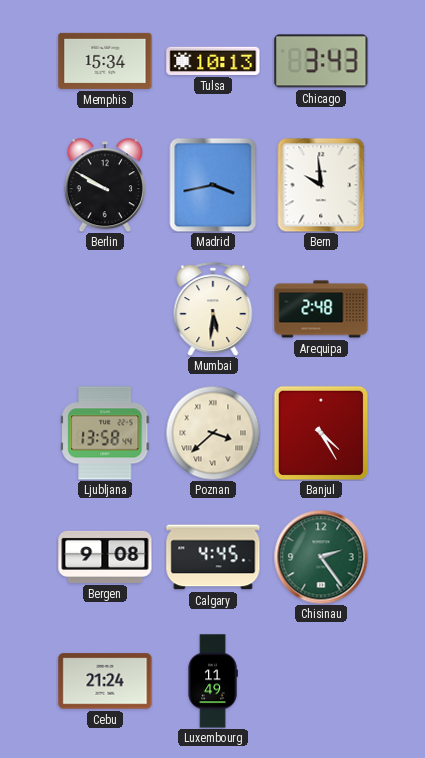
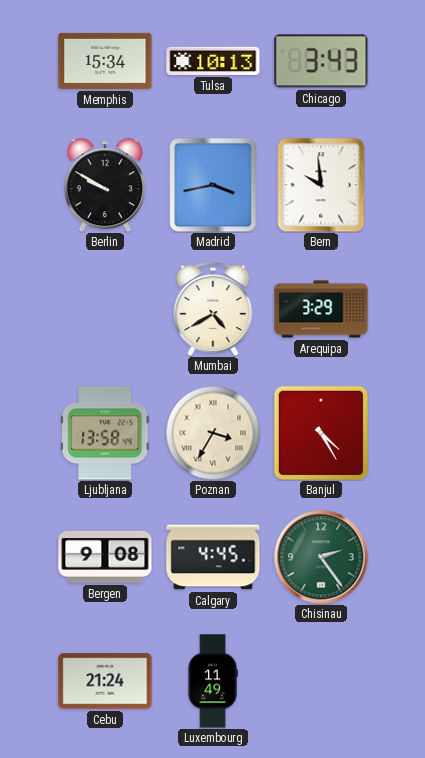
Mumbai: 5:31 -> 4:40
Arequipa: 2:48 -> 3:29
Poznan: 3:38 -> 3:35
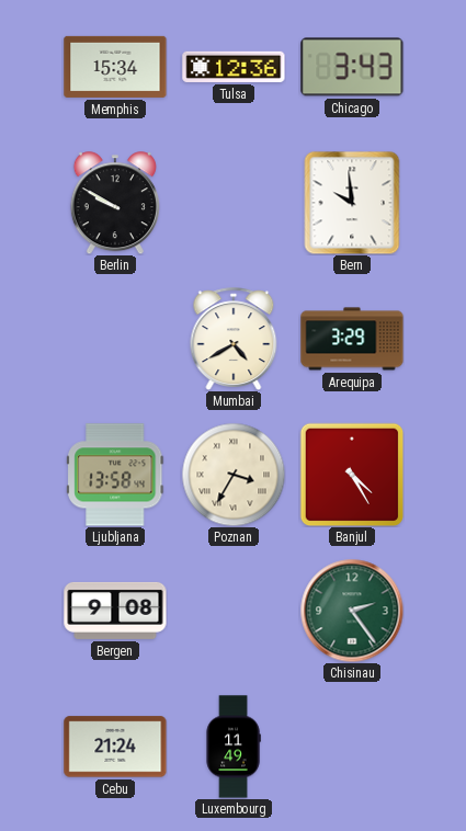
Tulsa: 10:13 -> 12:36
Madrid: 3:43 -> none
Calgary: 4:45 -> none
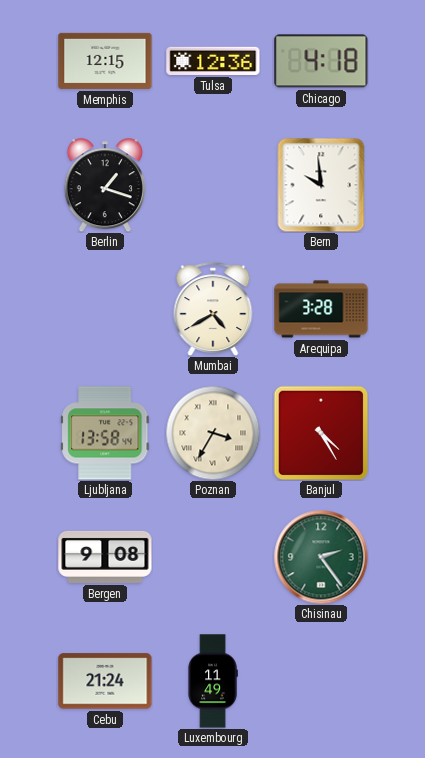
Memphis: 15:34 -> 12:15
Chicago: 3:43 -> 4:18
Berlin: 9:50 -> 1:18
Arequipa: 3:29 -> 3:28
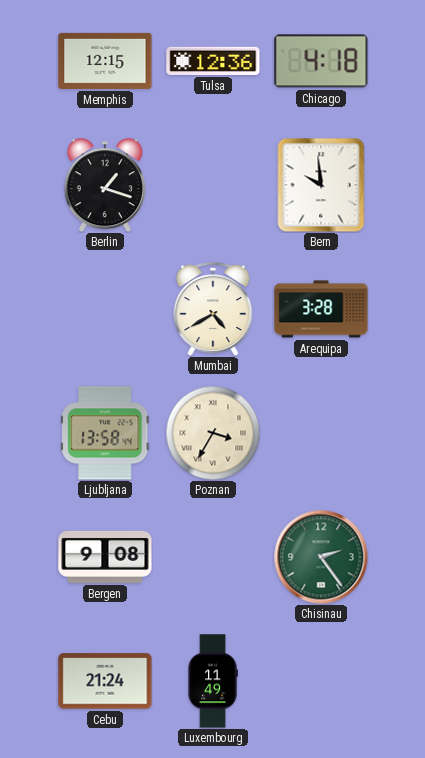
Banjul: 4:25 -> none
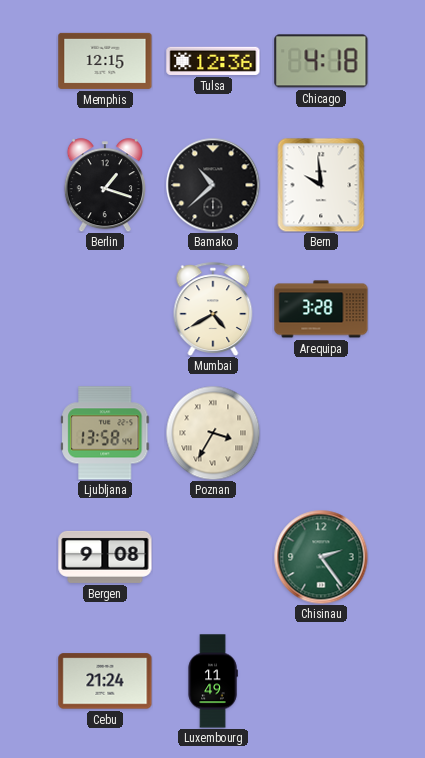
Bamako: none -> 10:38
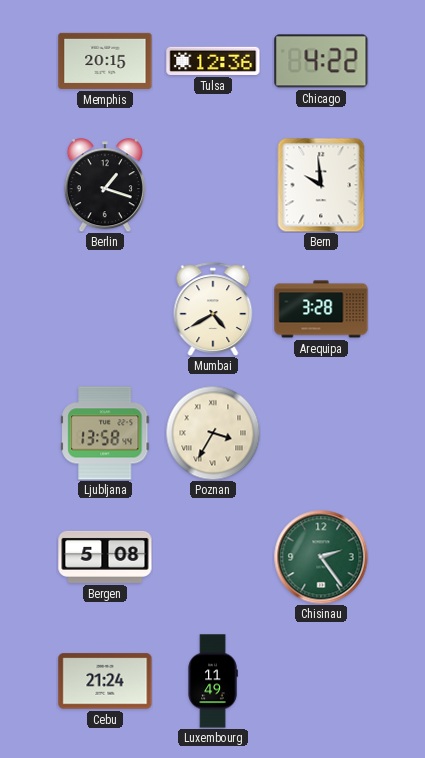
Memphis: 12:15 -> 20:15
Chicago: 4:18 -> 4:22
Bamako: 10:38 -> none
Bergen: 9:08 -> 5:08
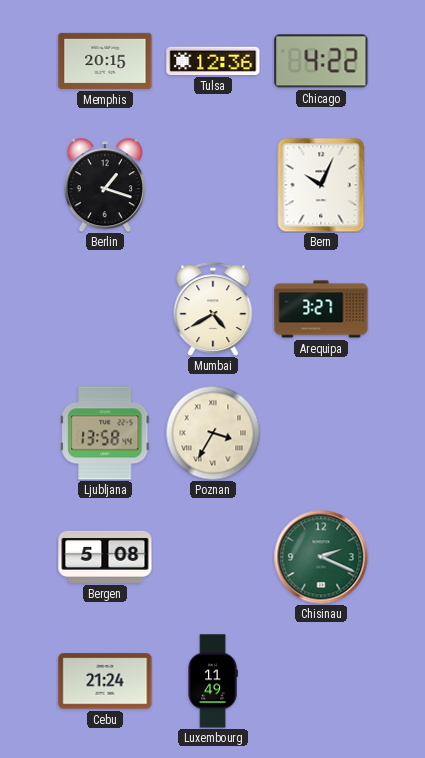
Bern: 9:59 -> 10:04
Arequipa: 3:28 -> 3:27
Chisinau: 2:24 -> 2:19
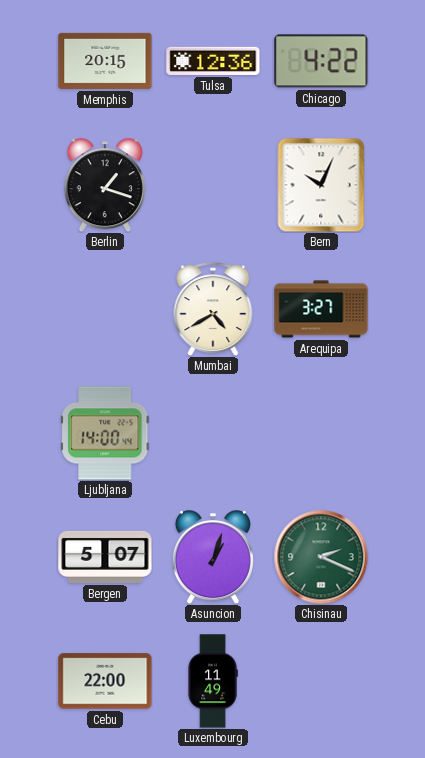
Ljubljana: 13:58 -> 14:00
Poznan: 3:35 -> none
Bergen: 5:08 -> 5:07
Asuncion: none -> 1:03
Cebu: 21:24 -> 22:00
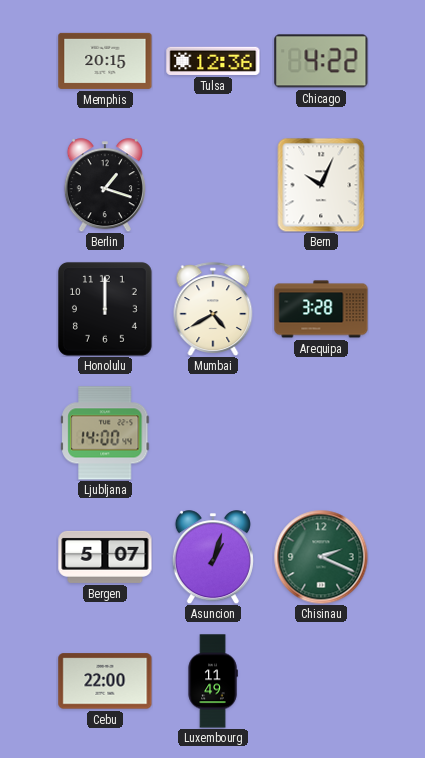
Honolulu: none -> 12:00
Arequipa: 3:27 -> 3:28
